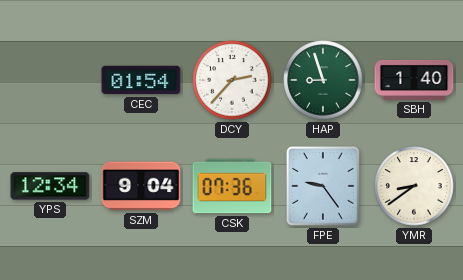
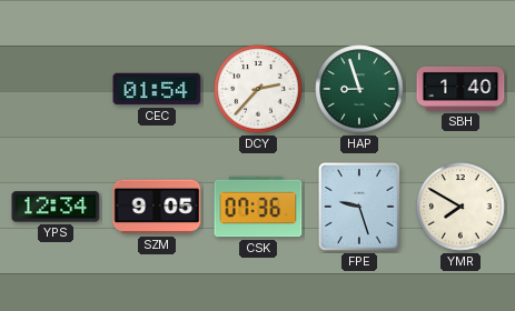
SZM: 9:04 -> 9:05
FPE: 9:24 -> 9:27
YMR: 8:39 -> 7:50
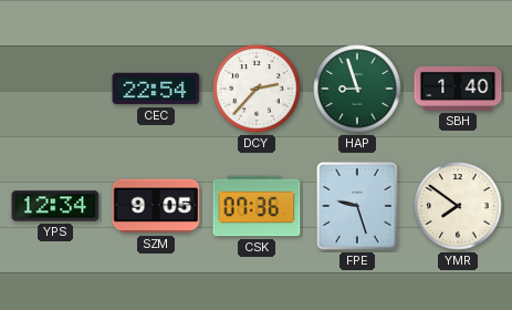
CEC: 01:54 -> 22:54
YMR: 7:50 -> 7:51
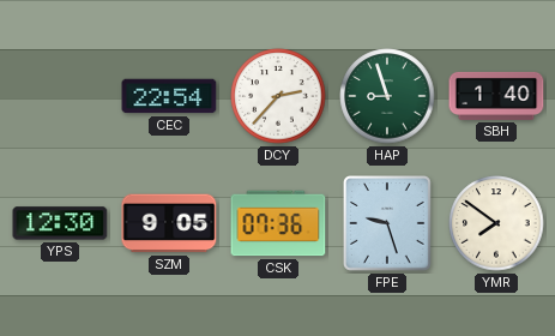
YPS: 12:34 -> 12:30
